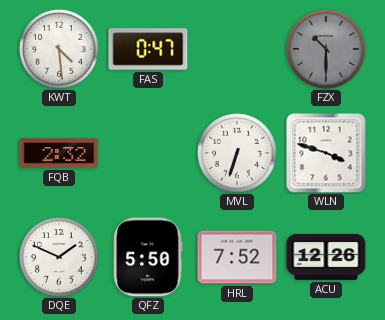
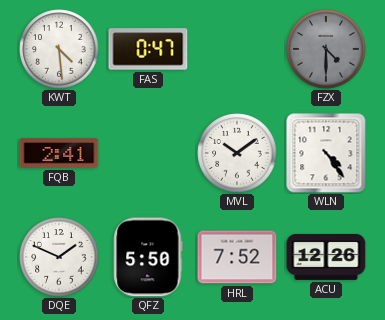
FZX: 10:30 -> 4:30
FQB: 2:32 -> 2:41
MVL: 6:33 -> 10:09
WLN: 3:48 -> 4:24
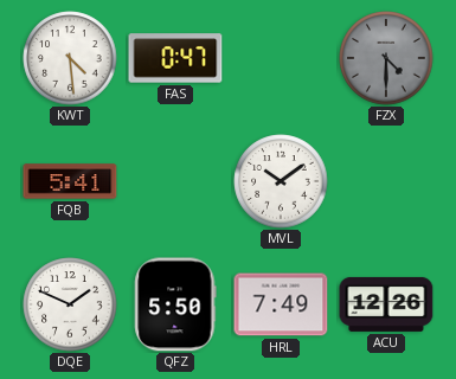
FQB: 2:41 -> 5:41
WLN: 4:24 -> none
HRL: 7:52 -> 7:49
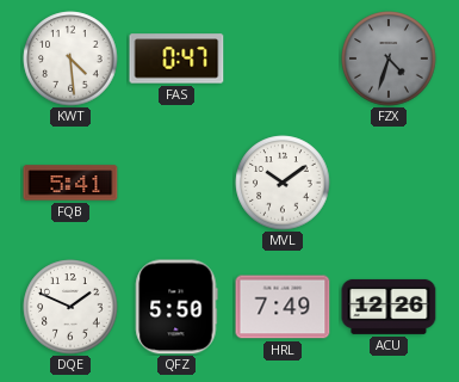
FZX: 4:30 -> 4:33
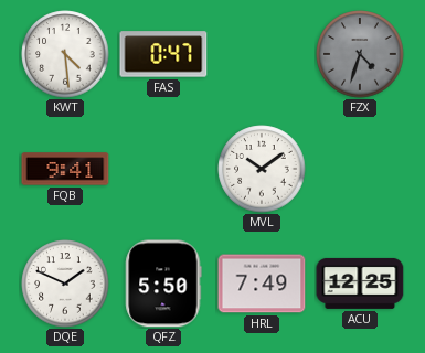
FQB: 5:41 -> 9:41
ACU: 12:26 -> 12:25
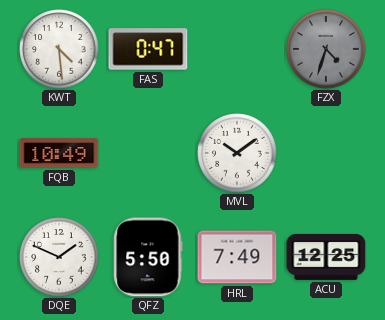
FQB: 9:41 -> 10:49
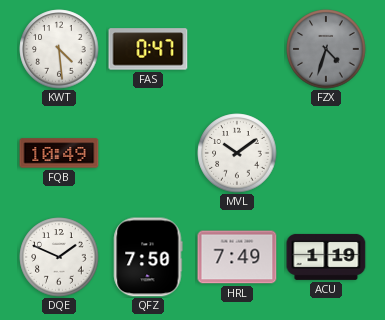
QFZ: 5:50 -> 7:50
ACU: 12:25 -> 1:19
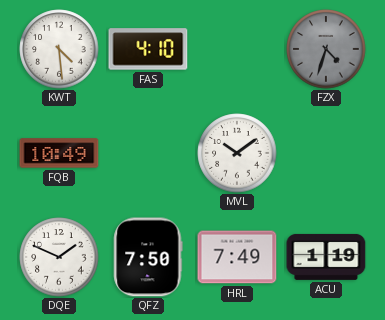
FAS: 0:47 -> 4:10
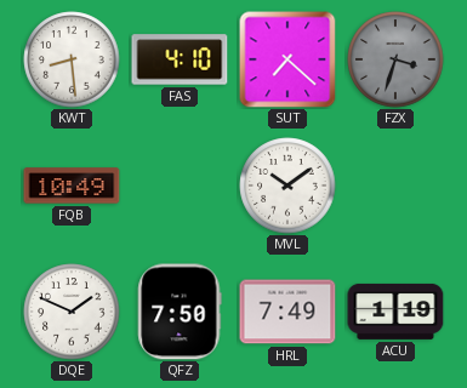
KWT: 4:29 -> 8:29
SUT: none -> 7:22
FZX: 4:33 -> 3:33
